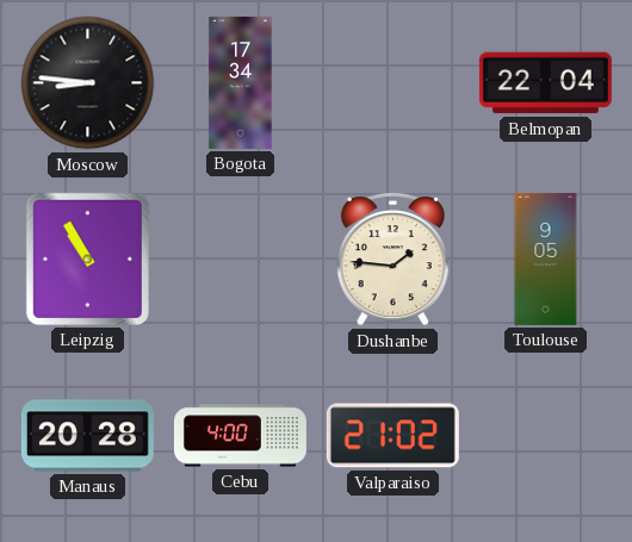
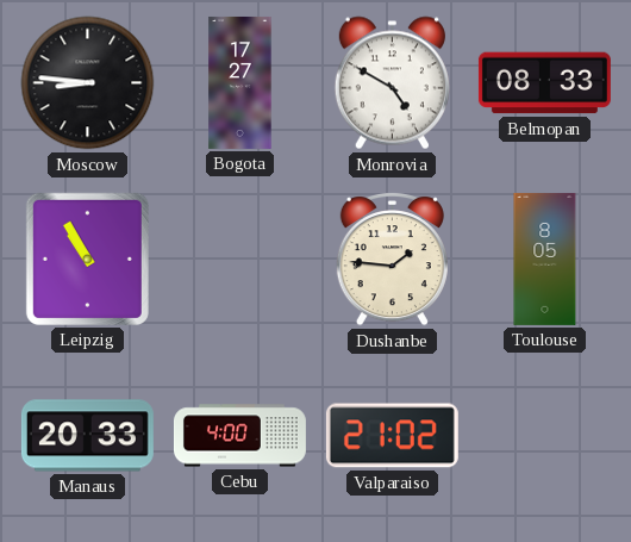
Bogota: 17:34 -> 17:27
Monrovia: none -> 4:50
Belmopan: 22:04 -> 08:33
Toulouse: 9:05 -> 8:05
Manaus: 20:28 -> 20:33
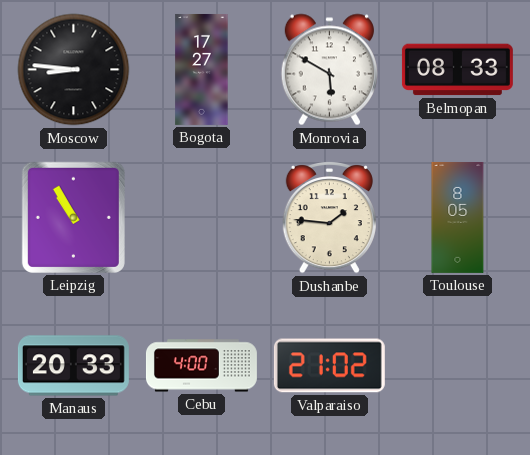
Monrovia: 4:50 -> 5:50
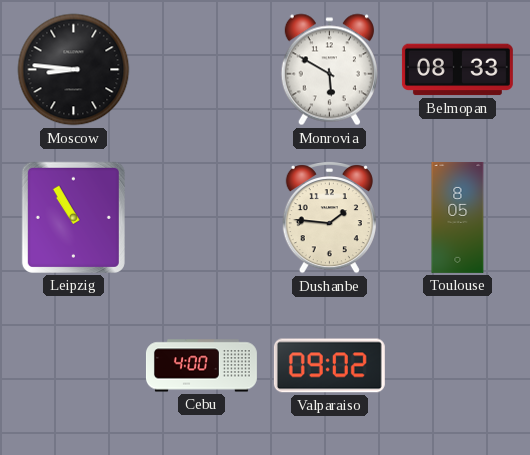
Bogota: 17:27 -> none
Manaus: 20:33 -> none
Valparaiso: 21:02 -> 09:02
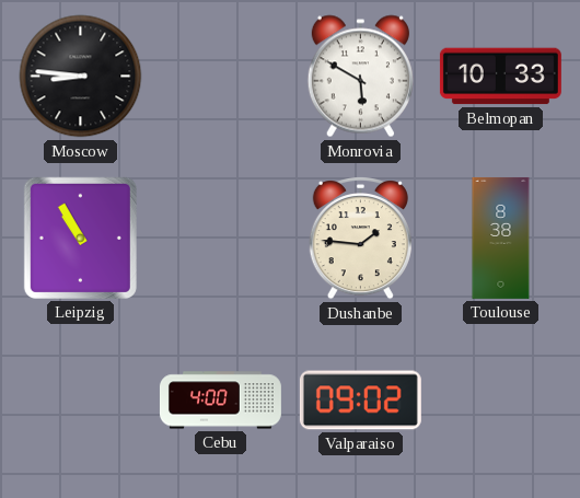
Belmopan: 08:33 -> 10:33
Toulouse: 8:05 -> 8:38
